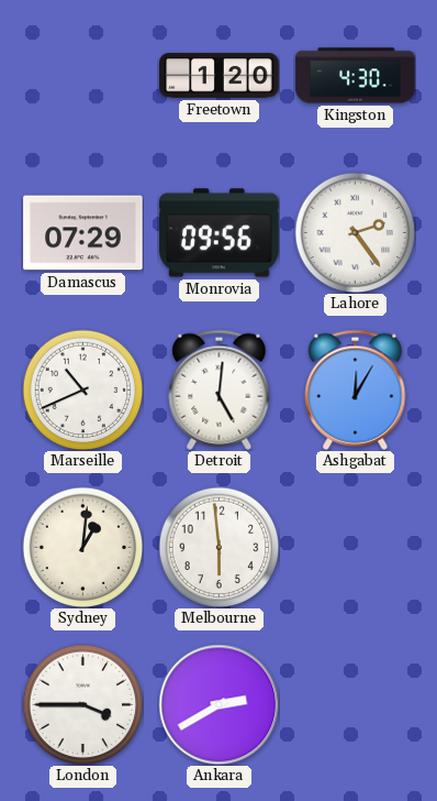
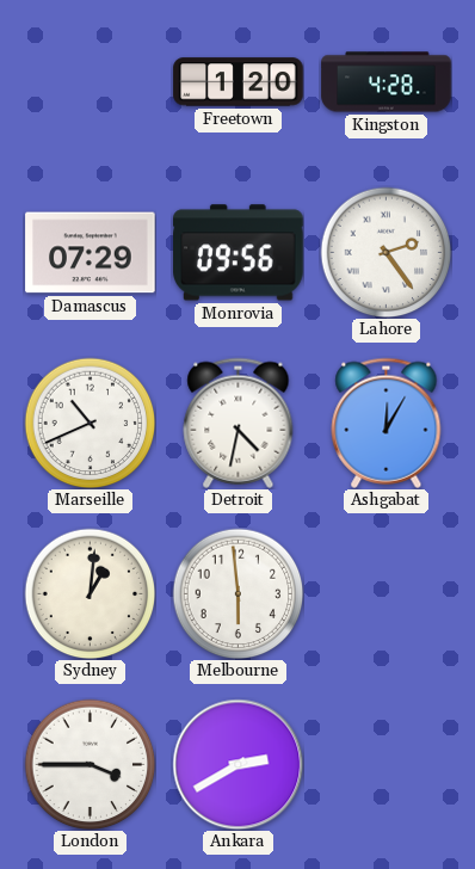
Kingston: 4:30 -> 4:28
Detroit: 5:01 -> 4:32
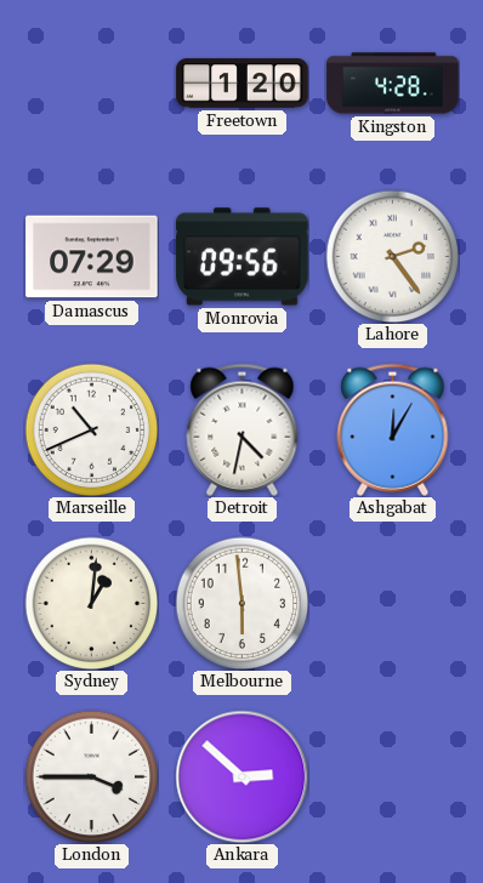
Ankara: 2:40 -> 2:52
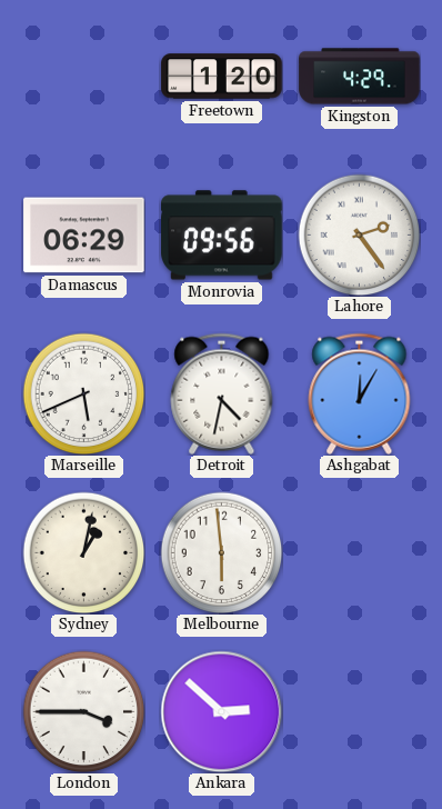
Kingston: 4:28 -> 4:29
Damascus: 07:29 -> 06:29
Marseille: 10:41 -> 5:41
Sydney: 1:01 -> 1:02
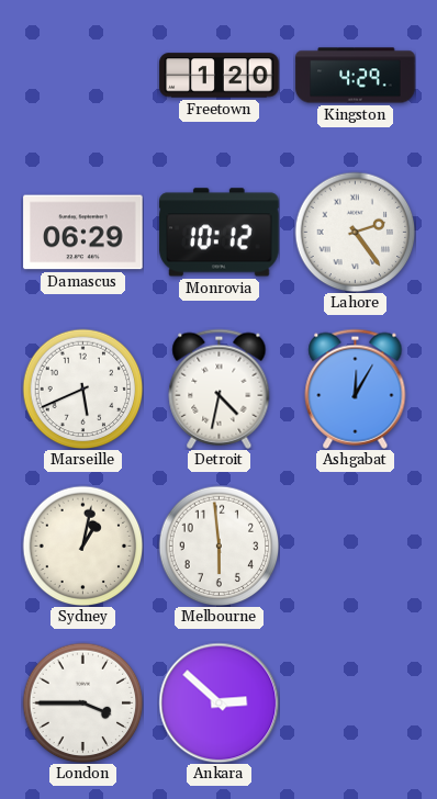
Monrovia: 09:56 -> 10:12
